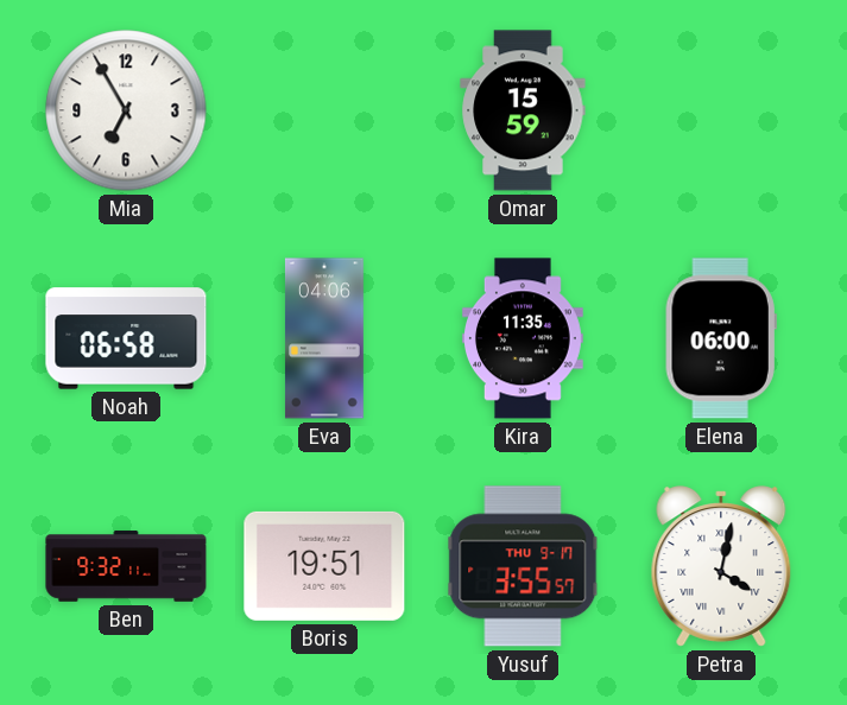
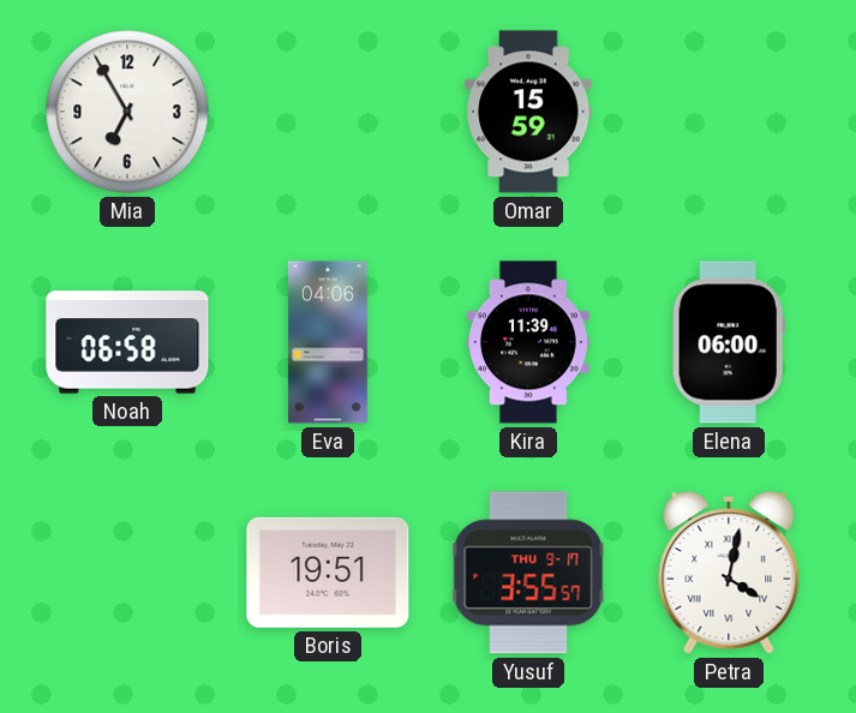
Kira: 11:35 -> 11:39
Ben: 9:32 -> none
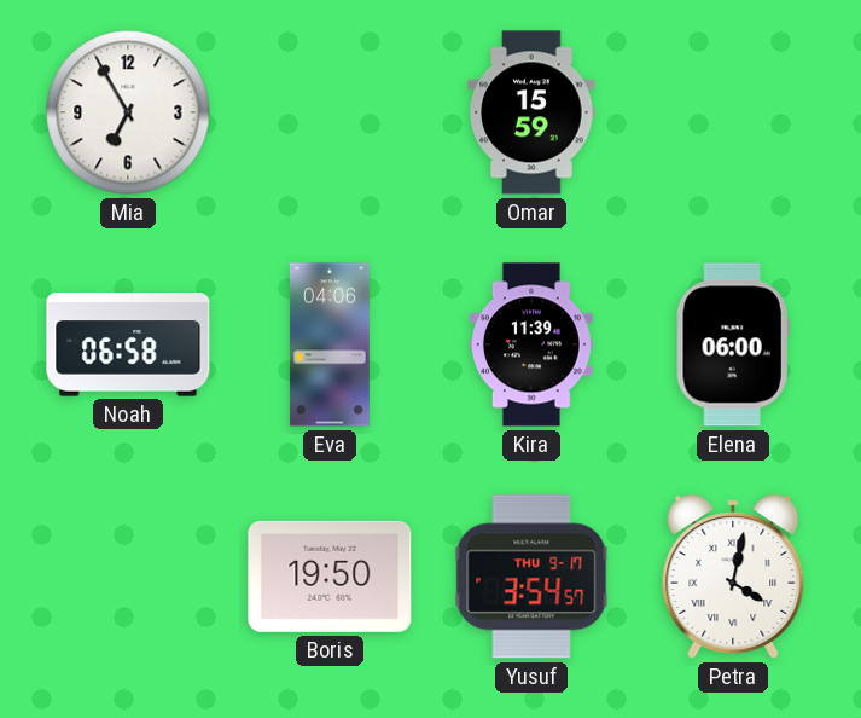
Boris: 19:51 -> 19:50
Yusuf: 3:55 -> 3:54
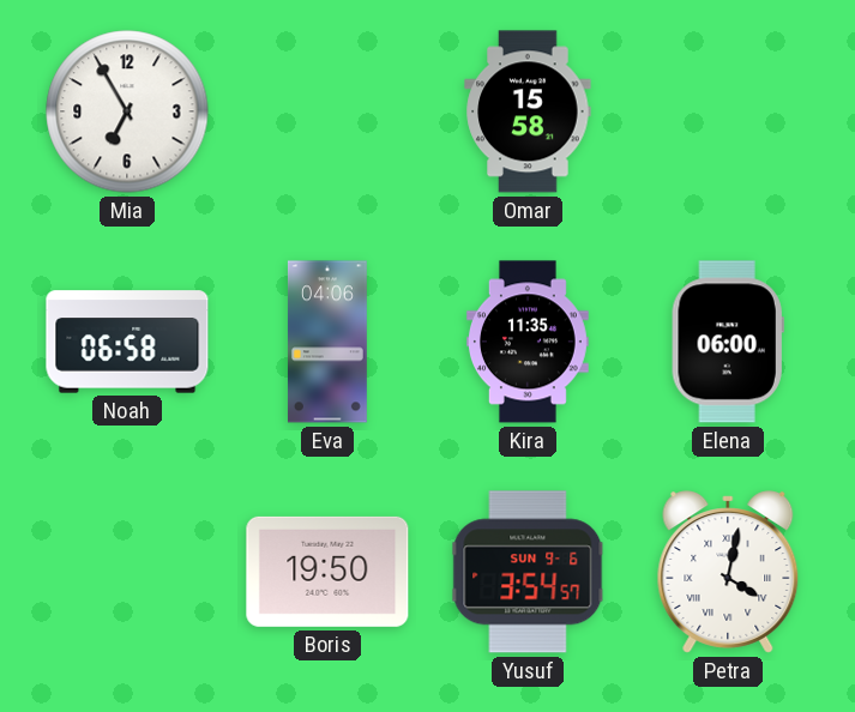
Omar: 15:59 -> 15:58
Kira: 11:39 -> 11:35
Yusuf date: THU 9-17 -> SUN 9-6
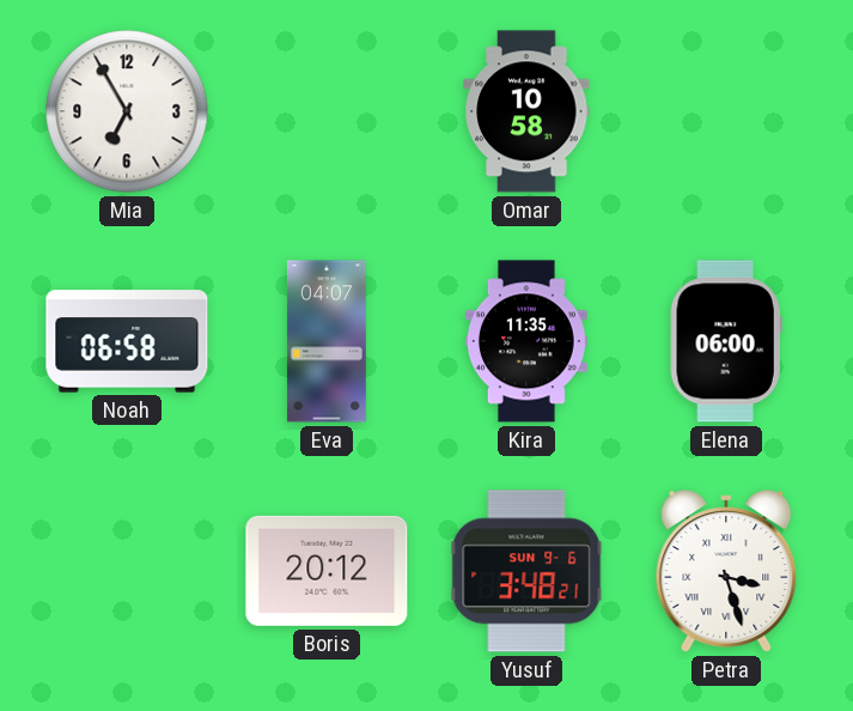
Omar: 15:58 -> 10:58
Eva: 04:06 -> 04:07
Boris: 19:50 -> 20:12
Yusuf: 3:54 -> 3:48
Petra: 4:02 -> 3:27
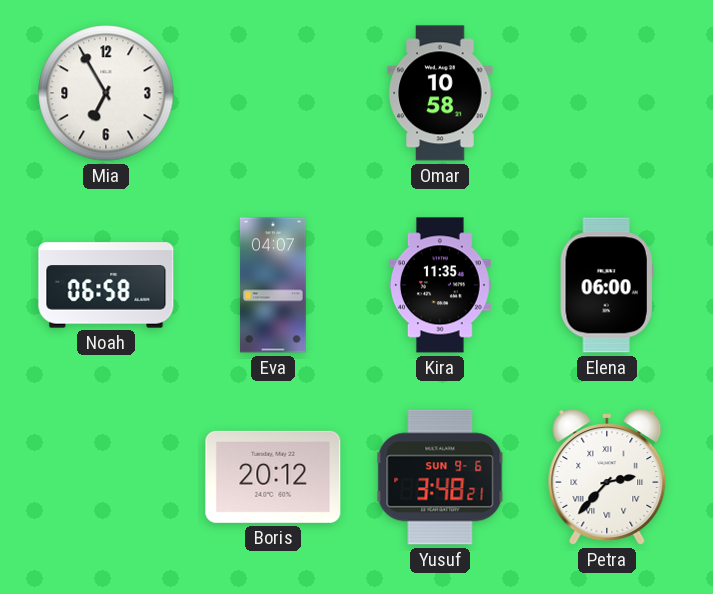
Petra: 3:27 -> 2:37
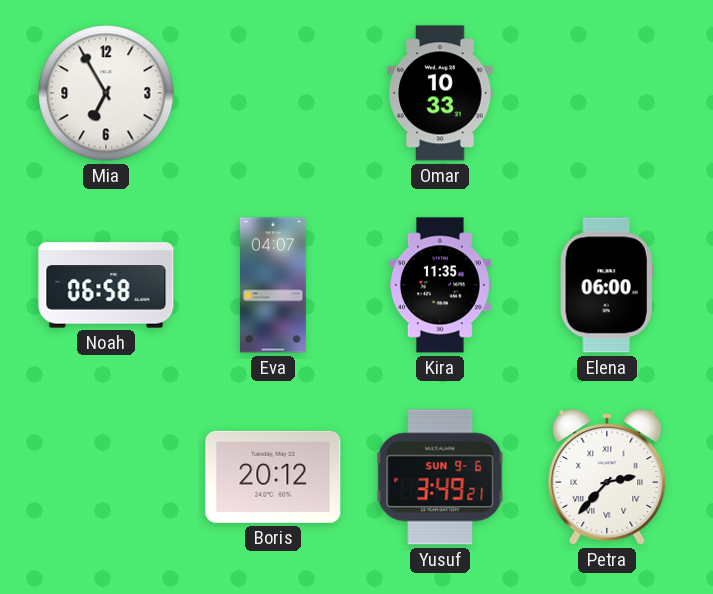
Omar: 10:58 -> 10:33
Yusuf: 3:48 -> 3:49
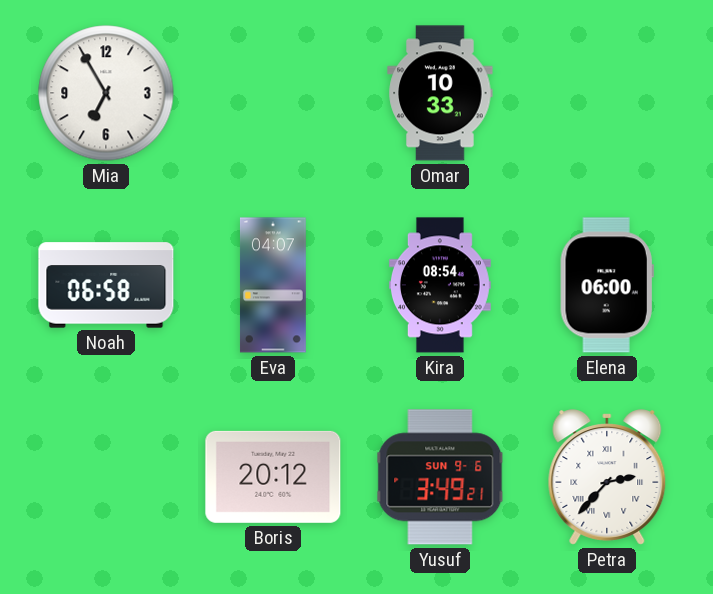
Kira: 11:35 -> 08:54
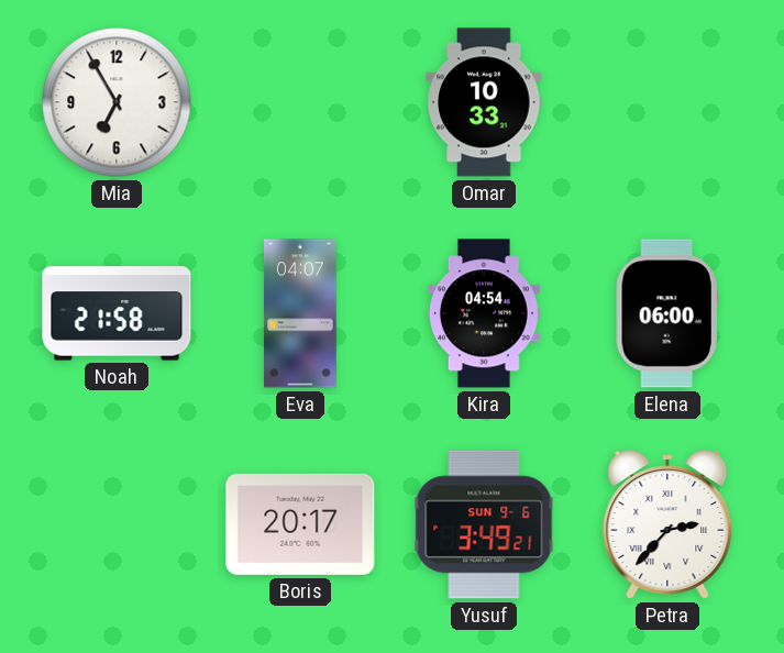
Noah: 06:58 -> 21:58
Kira: 08:54 -> 04:54
Boris: 20:12 -> 20:17
